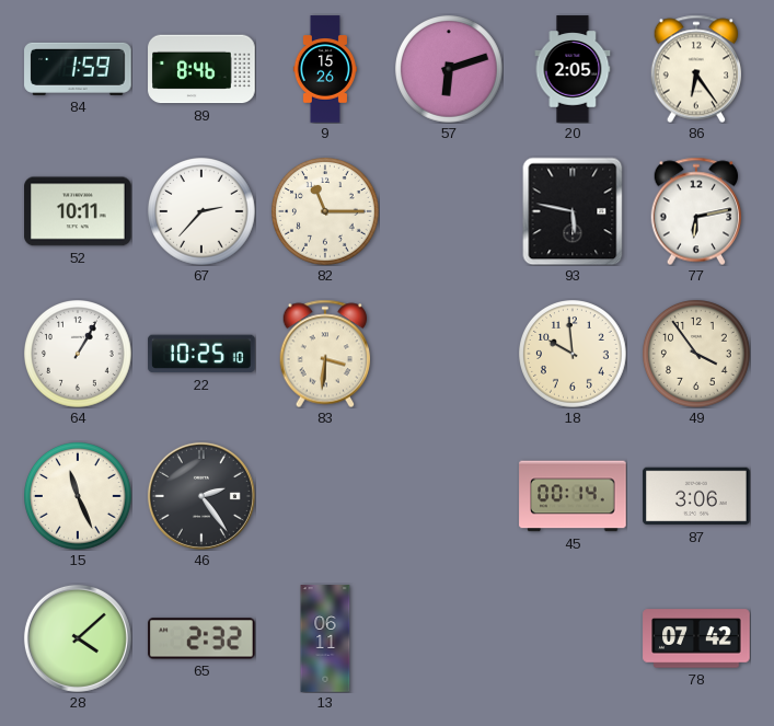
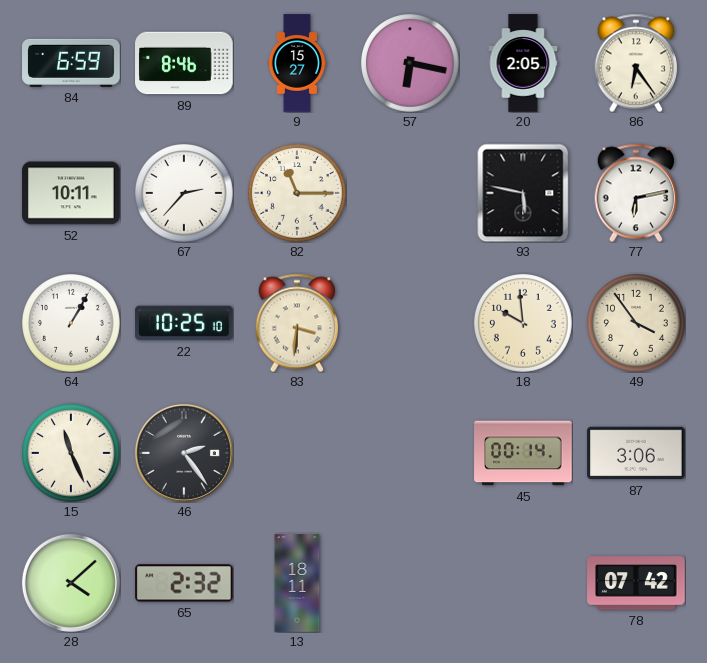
84: 1:59 -> 6:59
9: 15:26 -> 15:27
57: 6:12 -> 6:17
13: 06:11 -> 18:11
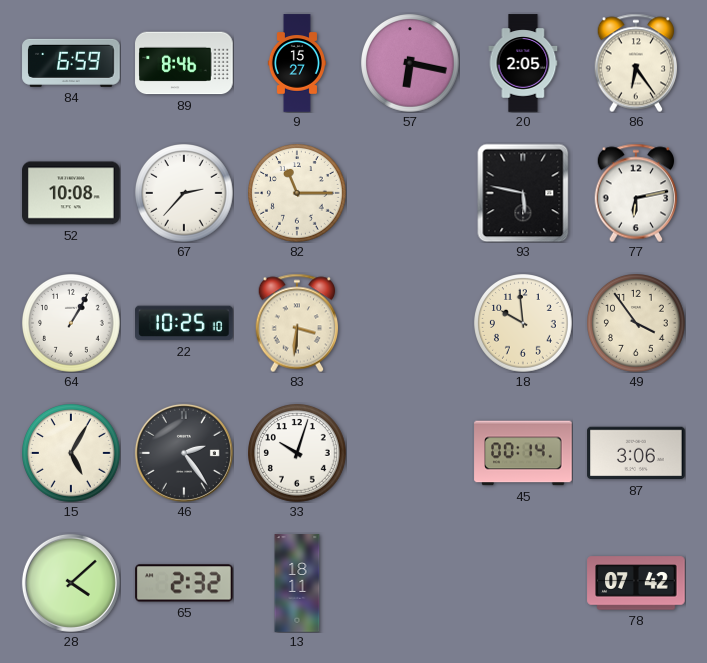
52: 10:11 -> 10:08
15: 11:26 -> 5:05
33: none -> 10:03
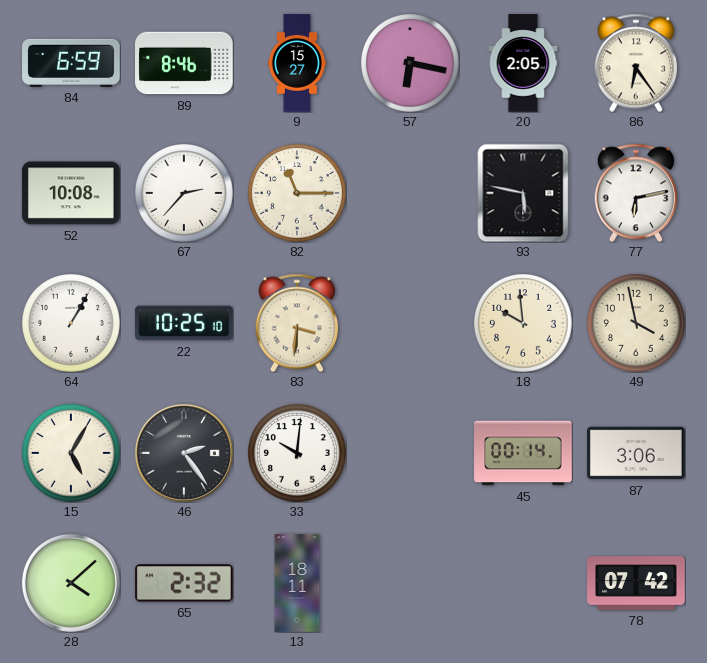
49: 3:54 -> 3:58
33: 10:03 -> 10:01
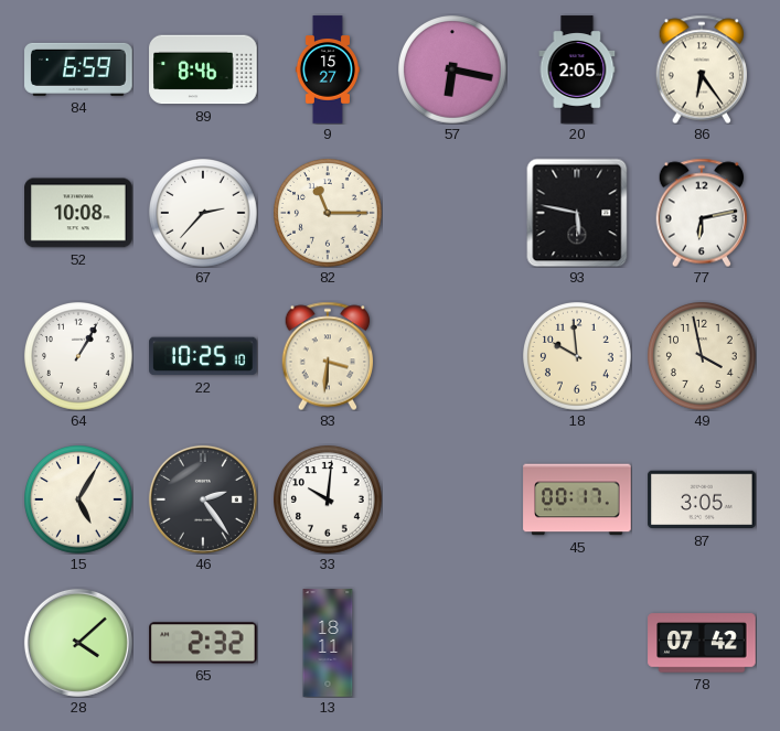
45: 00:14 -> 00:17
87: 3:06 -> 3:05
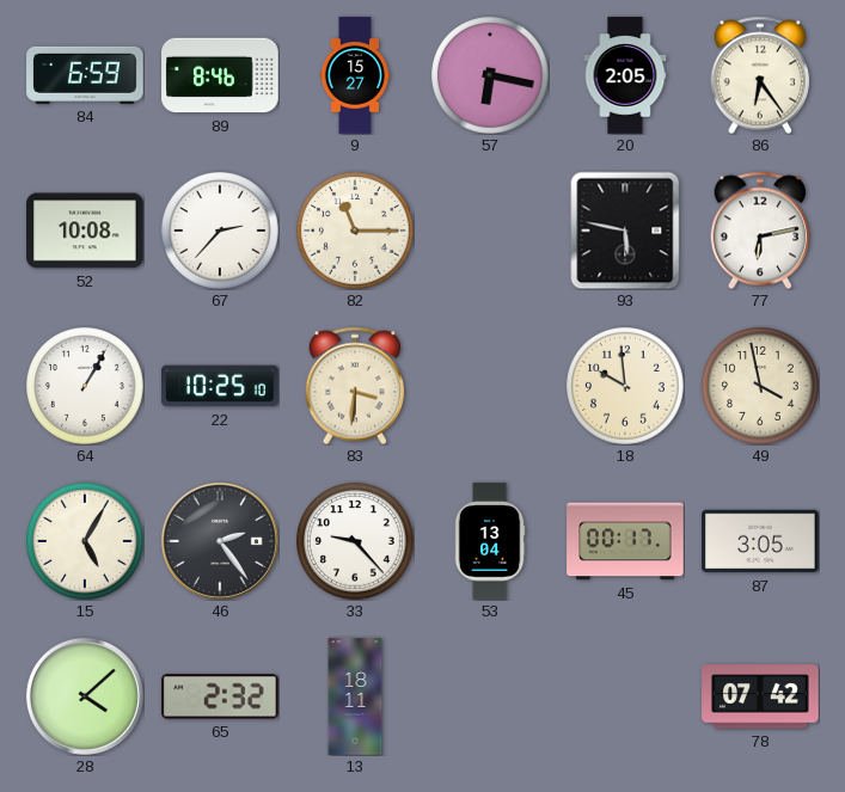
33: 10:01 -> 9:23
53: none -> 13:04
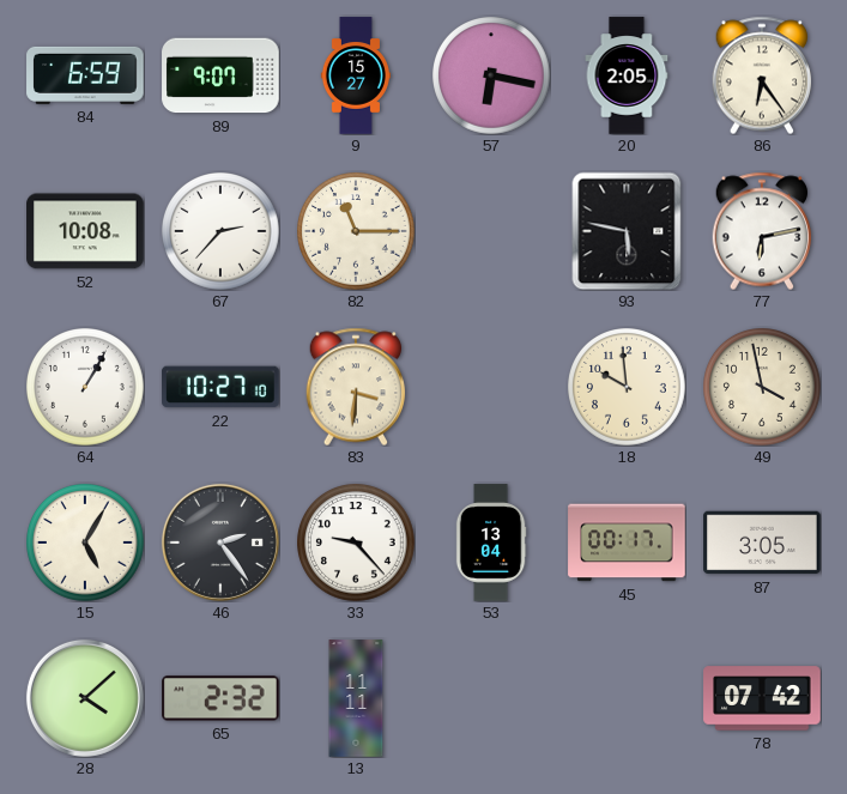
89: 8:46 -> 9:07
22: 10:25 -> 10:27
13: 18:11 -> 11:11
